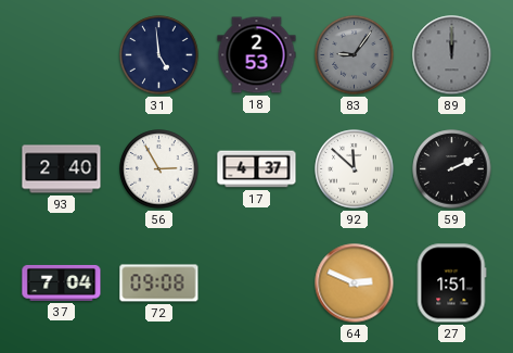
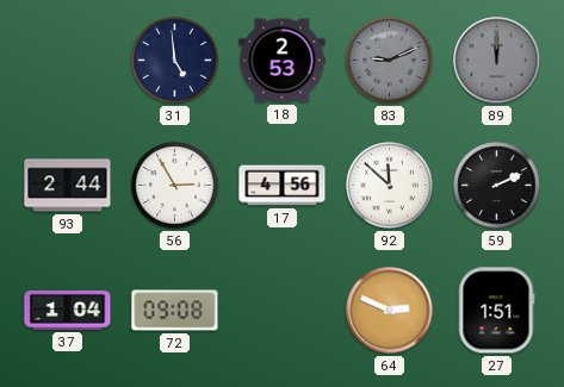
83: 9:06 -> 9:11
93: 2:40 -> 2:44
17: 4:37 -> 4:56
37: 7:04 -> 1:04
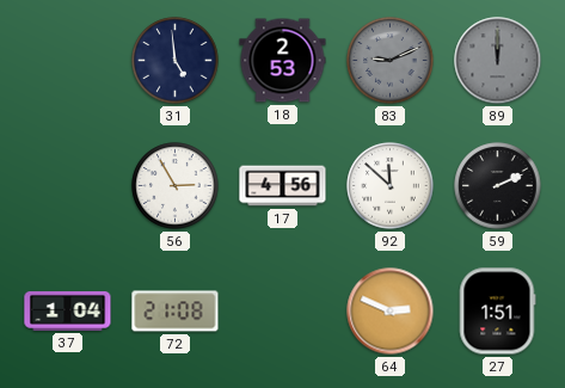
93: 2:44 -> none
72: 09:08 -> 21:08
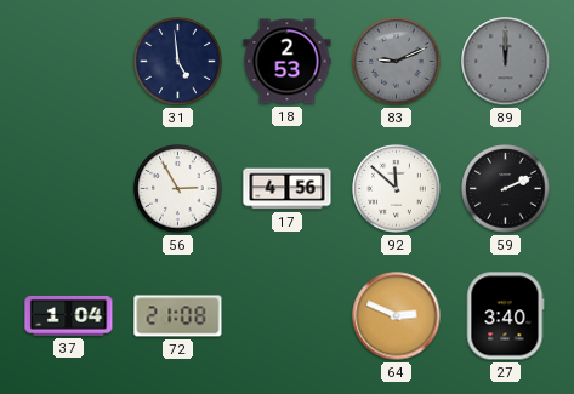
27: 1:51 -> 3:40
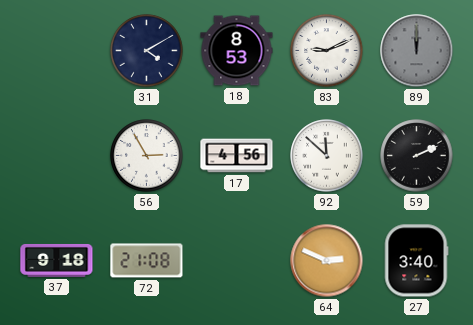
31: 4:59 -> 4:10
18: 2:53 -> 8:53
83 dial: grey -> white
37: 1:04 -> 9:18
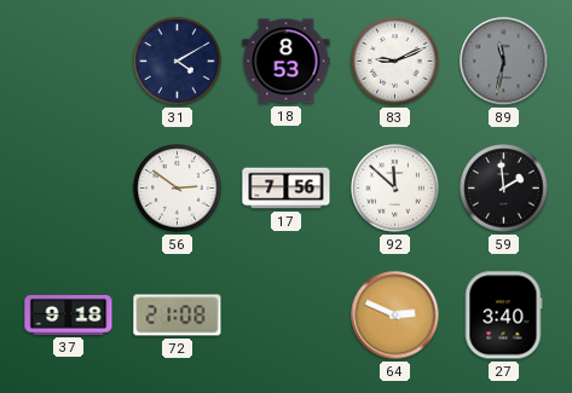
89: 12:00 -> 11:32
56: 2:55 -> 2:51
17: 4:56 -> 7:56
59: 2:11 -> 1:59
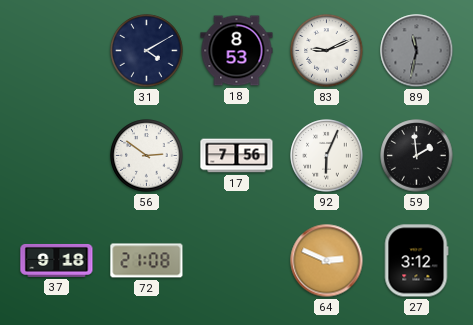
92: 11:52 -> 6:04
27: 3:40 -> 3:12
